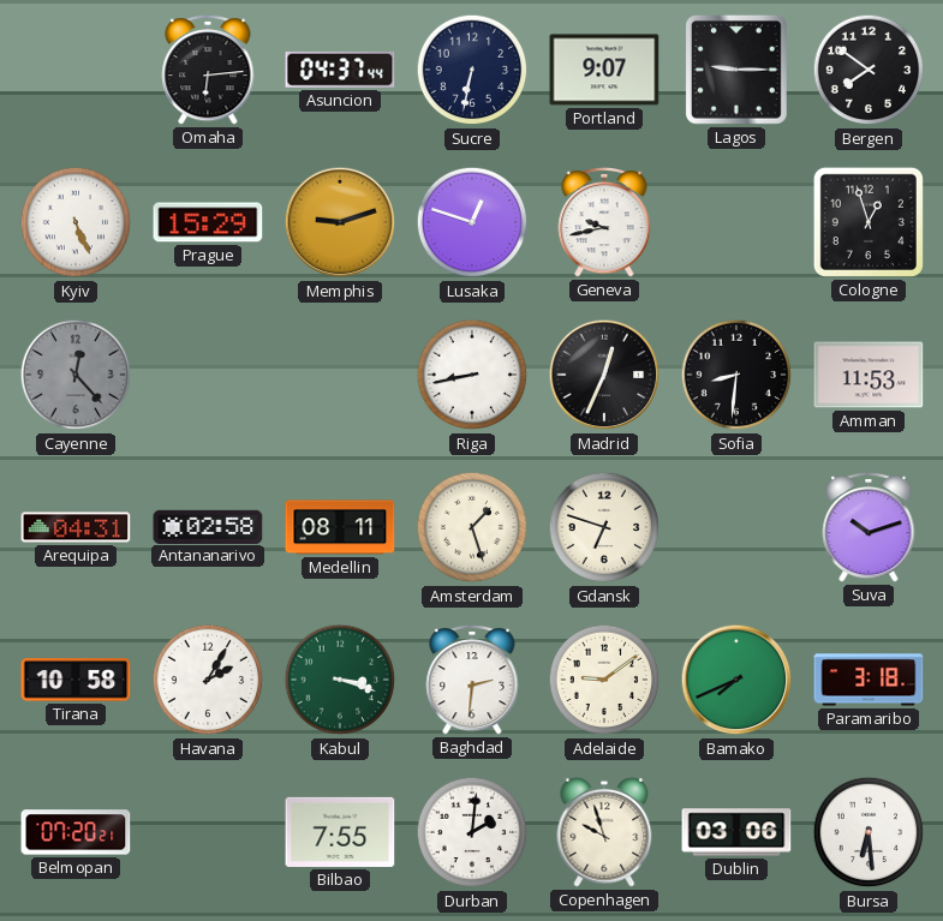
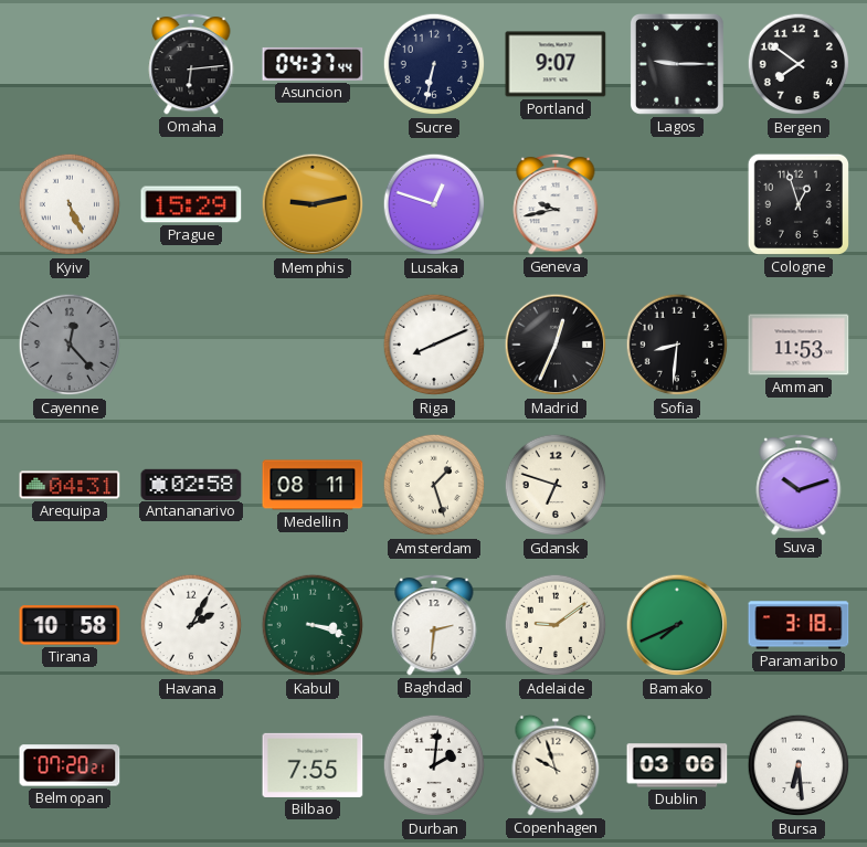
Memphis: 9:12 -> 9:13
Riga: 8:43 -> 8:11
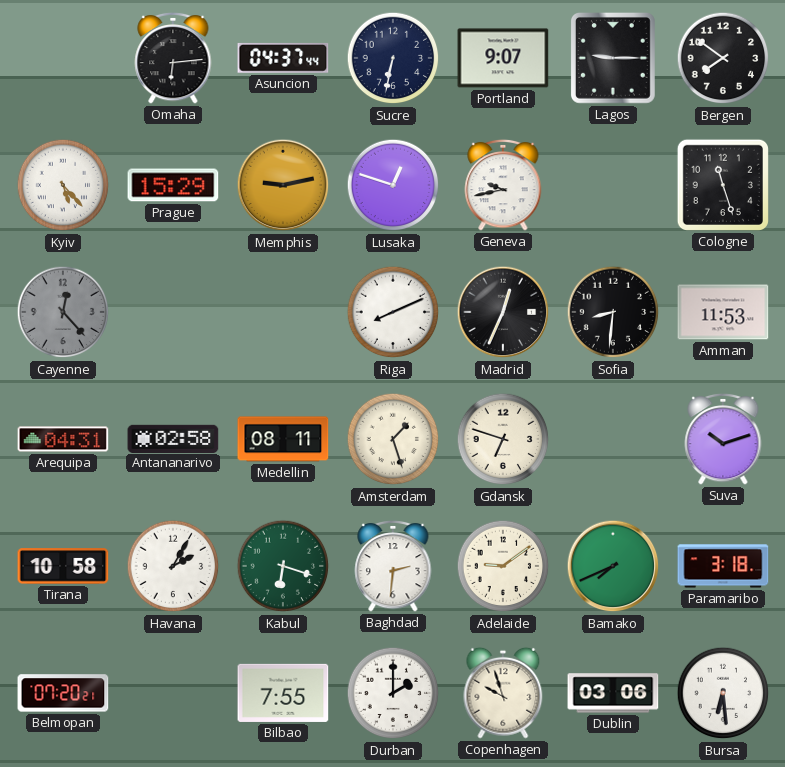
Kyiv: 5:26 -> 5:23
Cologne: 12:57 -> 11:27
Kabul: 3:18 -> 6:18
Durban: 2:01 -> 2:00
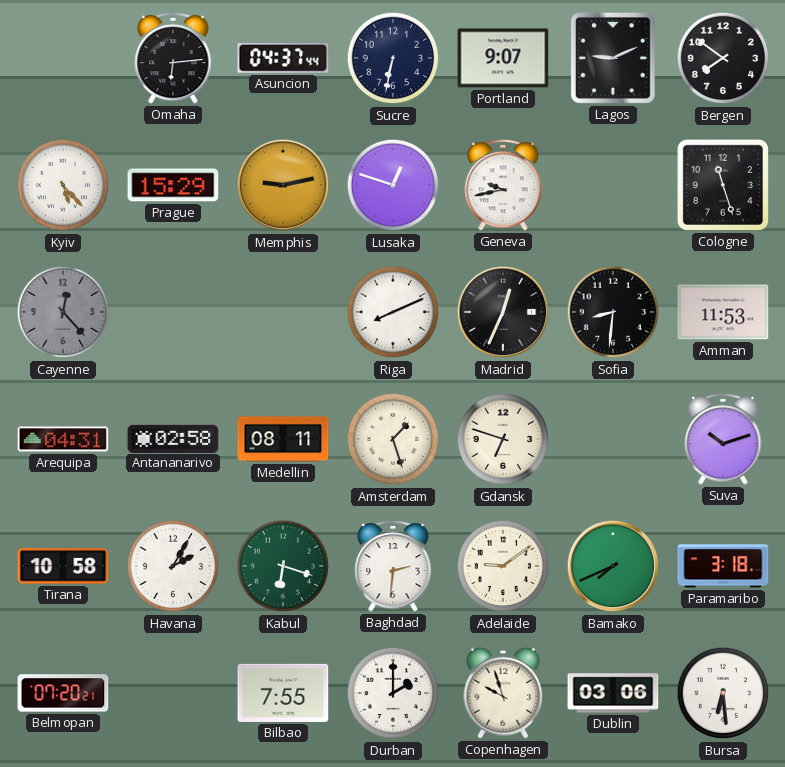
Lagos: 9:15 -> 9:11
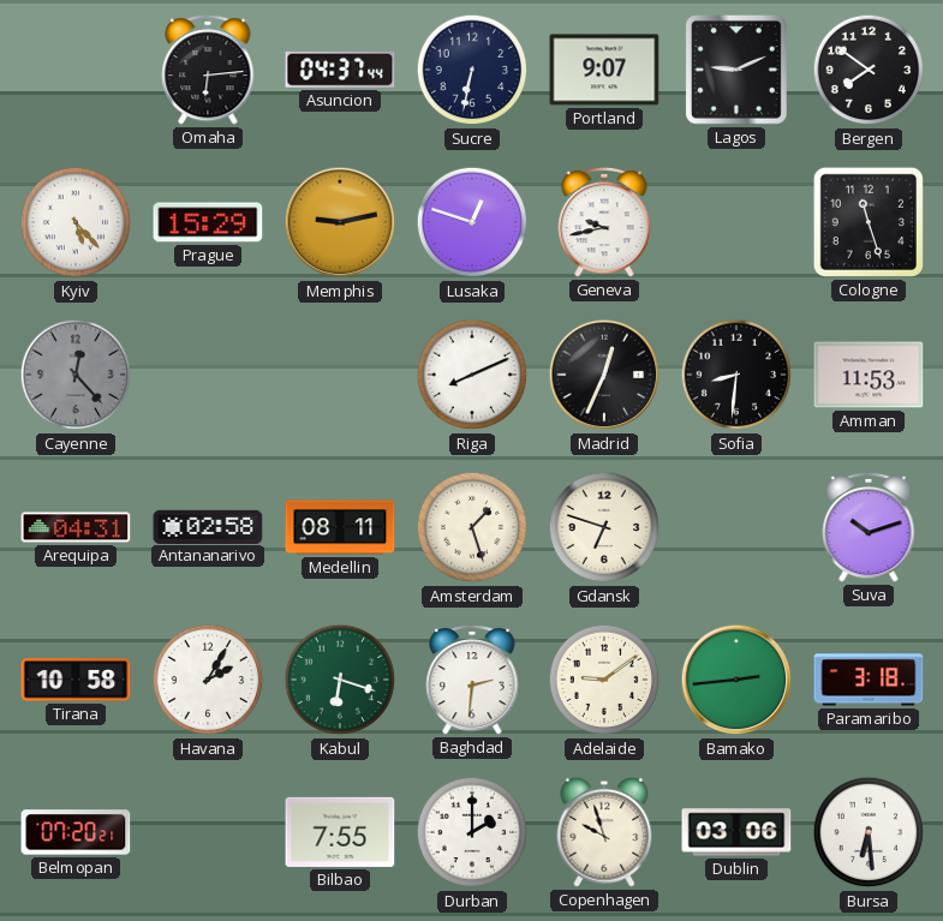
Bamako: 7:41 -> 2:44
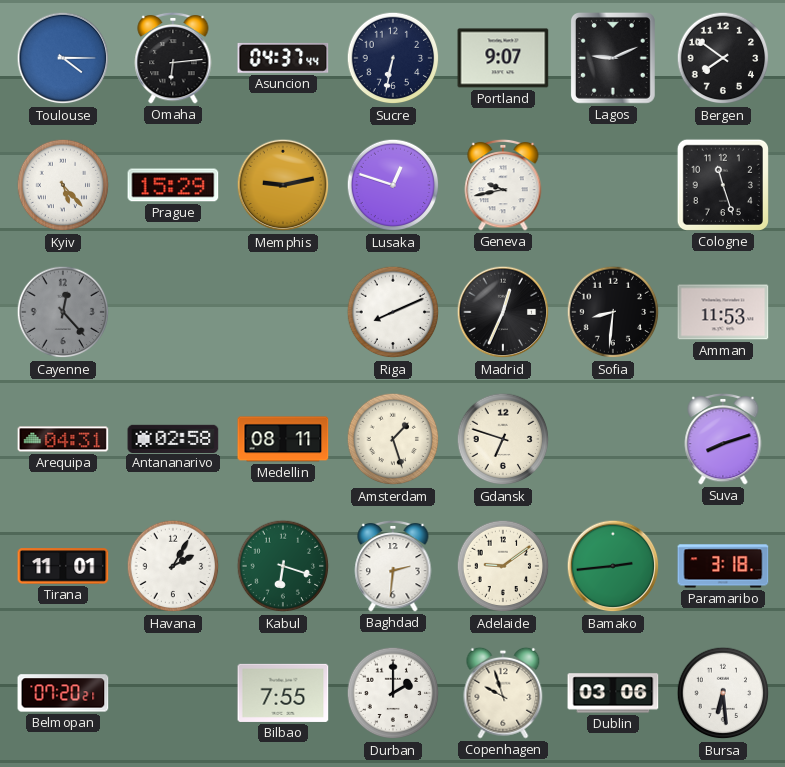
Toulouse: none -> 4:15
Suva: 10:12 -> 8:12
Tirana: 10:58 -> 11:01
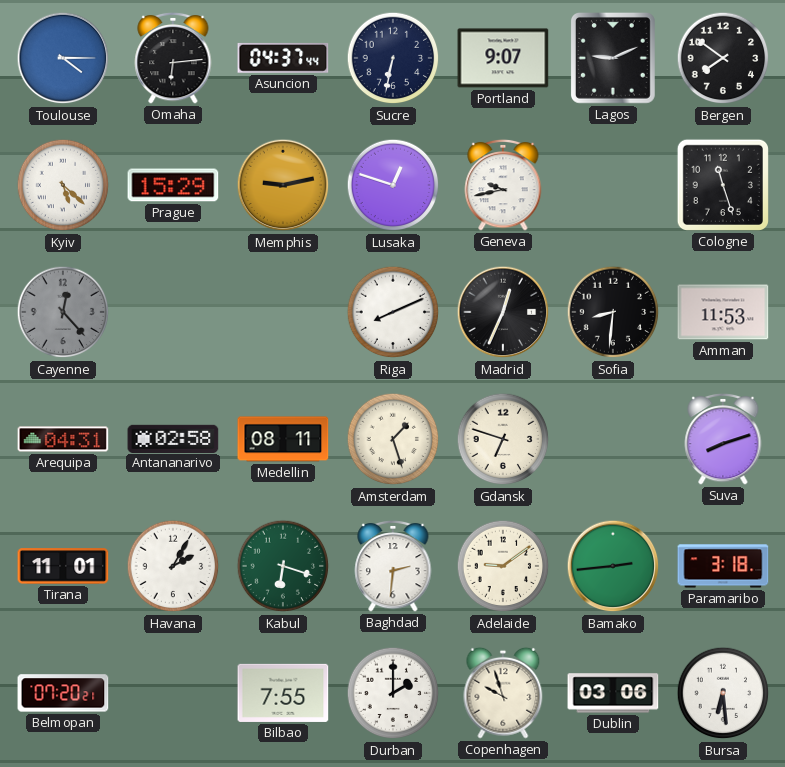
Kyiv: 5:23 -> 5:22
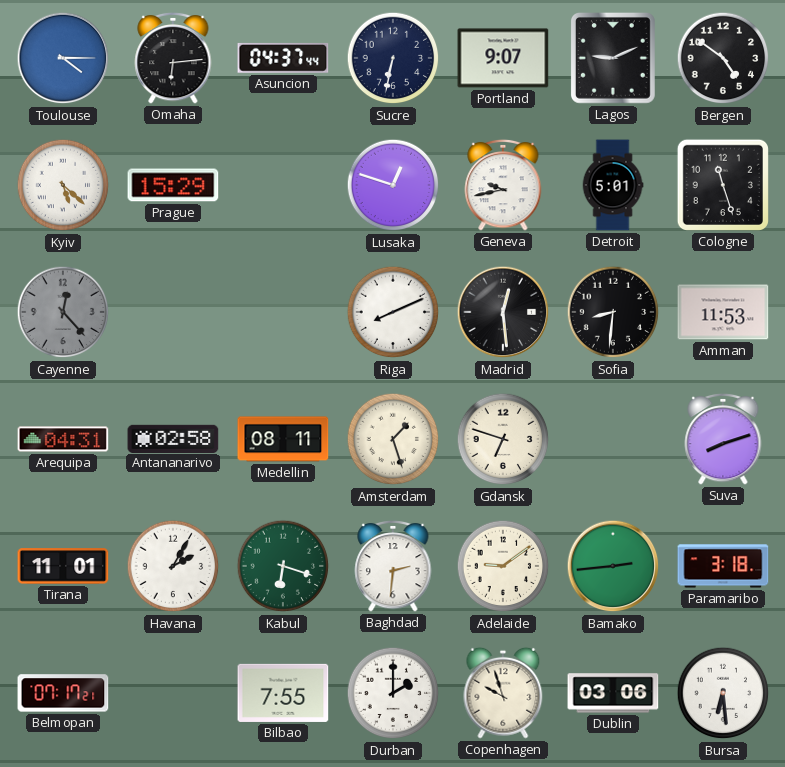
Bergen: 7:51 -> 4:51
Memphis: 9:13 -> none
Detroit: none -> 5:01
Madrid: 12:34 -> 12:29
Belmopan: 07:20 -> 07:17
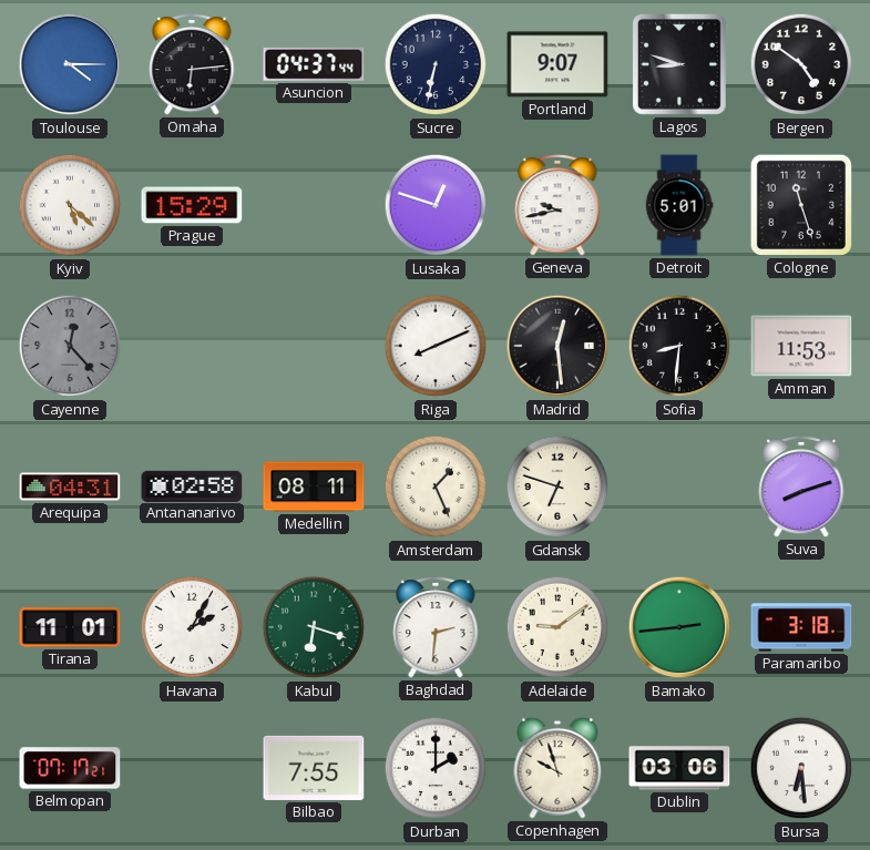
Lagos: 9:11 -> 8:48
Amsterdam: 1:27 -> 1:26
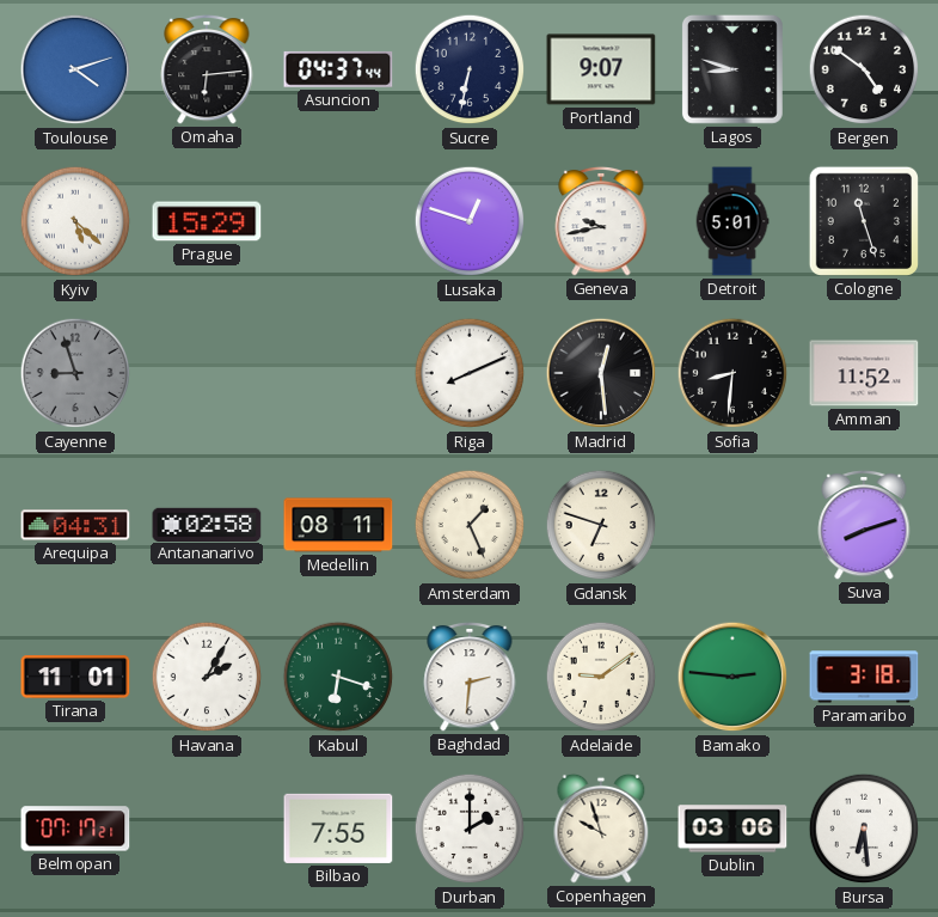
Toulouse: 4:15 -> 4:12
Cayenne: 12:23 -> 8:57
Amman: 11:53 -> 11:52
Bamako: 2:44 -> 2:46
